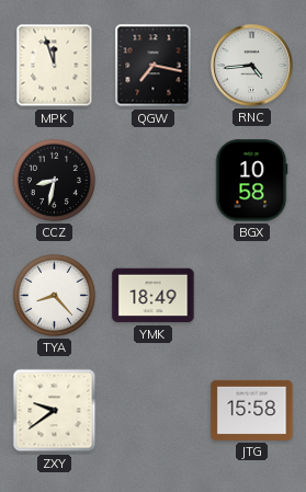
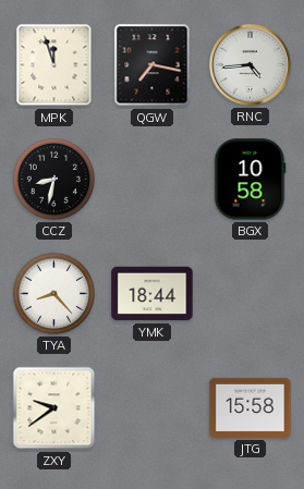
YMK: 18:49 -> 18:44
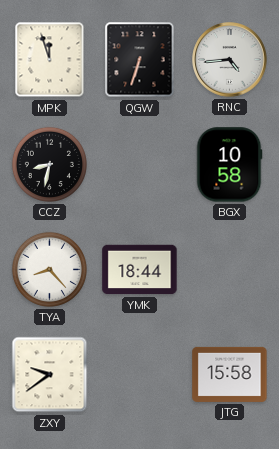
QGW: 7:17 -> 6:33
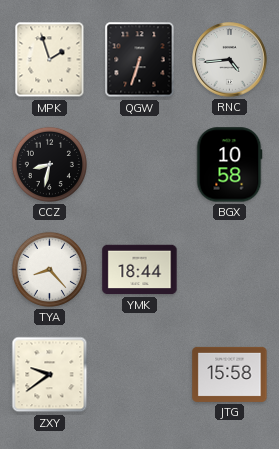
MPK: 11:57 -> 1:57
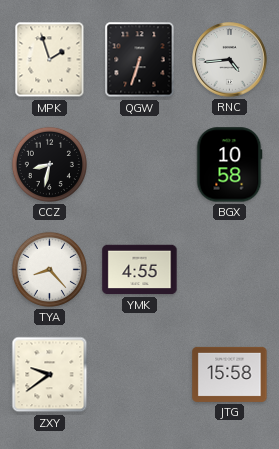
YMK: 18:44 -> 4:55
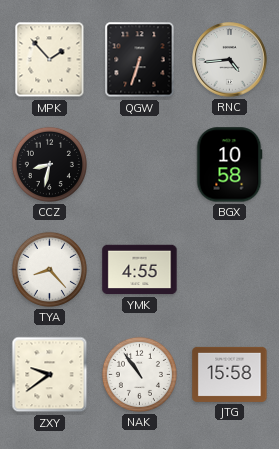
MPK: 1:57 -> 1:53
NAK: none -> 10:54
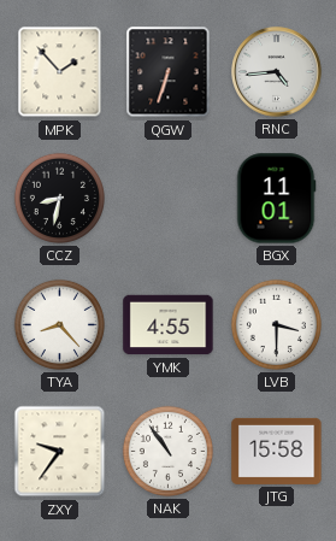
BGX: 10:58 -> 11:01
LVB: none -> 3:30
ZXY: 9:39 -> 9:36
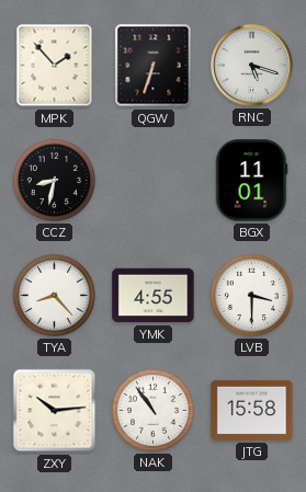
RNC: 4:44 -> 5:18
ZXY: 9:36 -> 10:14
